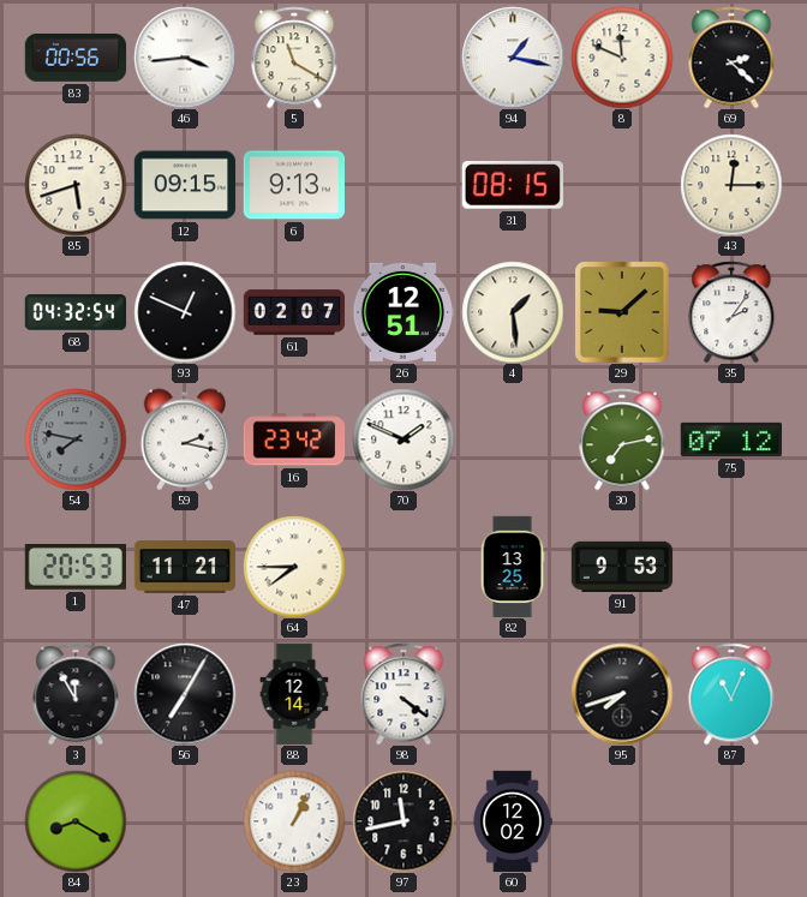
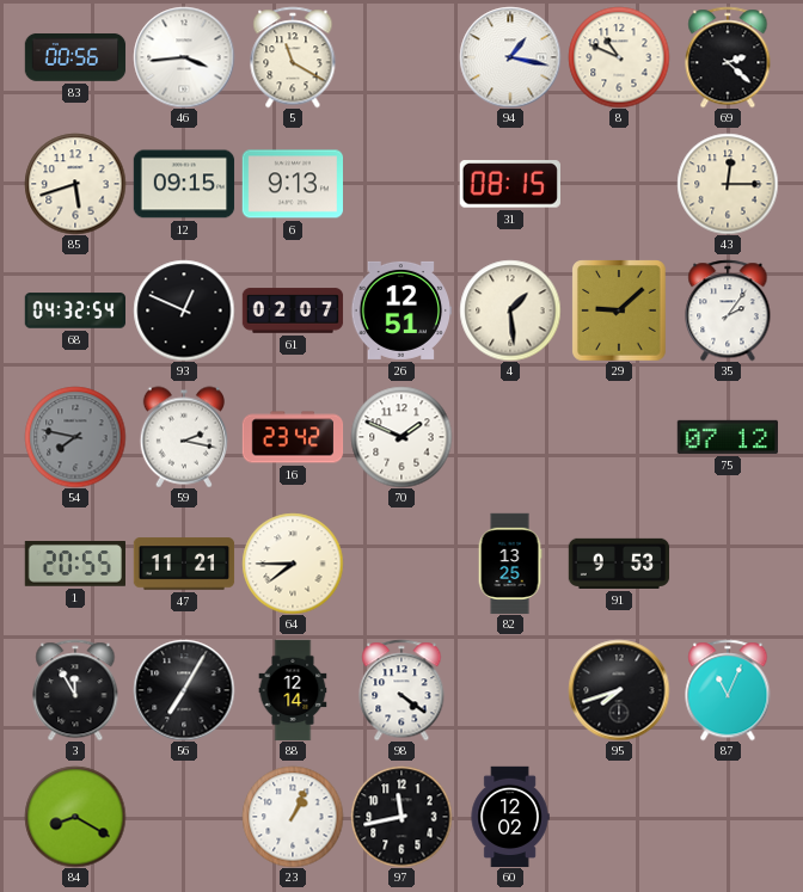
8: 11:49 -> 10:49
30: 7:13 -> none
1: 20:53 -> 20:55
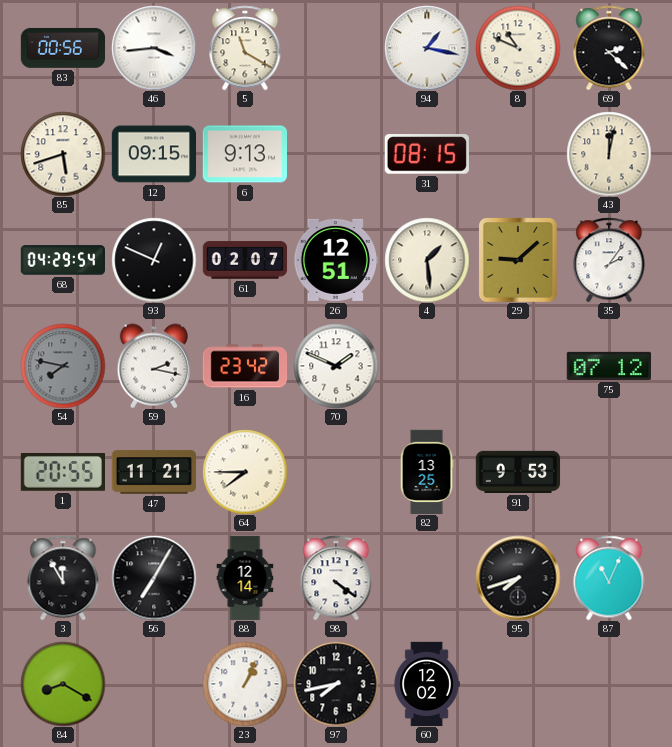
43: 12:15 -> 12:02
68: 04:32 -> 04:29
97: 11:43 -> 7:43
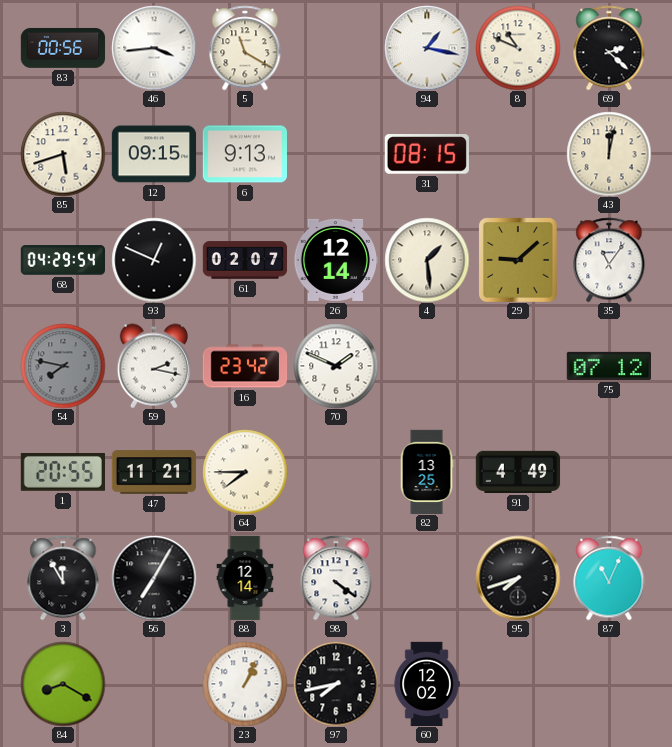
26: 12:51 -> 12:14
35: 2:06 -> 11:06
91: 9:53 -> 4:49
